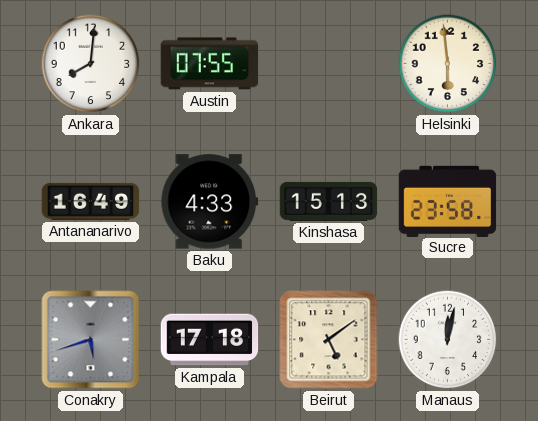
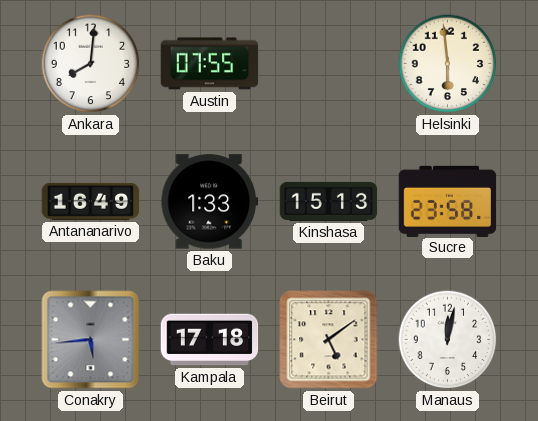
Baku: 4:33 -> 1:33
Conakry: 5:42 -> 5:44
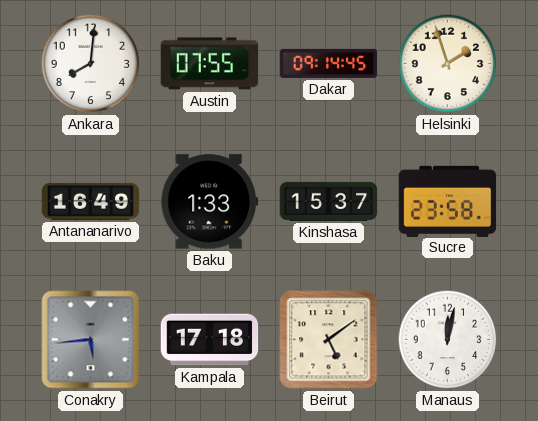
Dakar: none -> 09:14
Helsinki: 5:59 -> 1:57
Kinshasa: 15:13 -> 15:37
